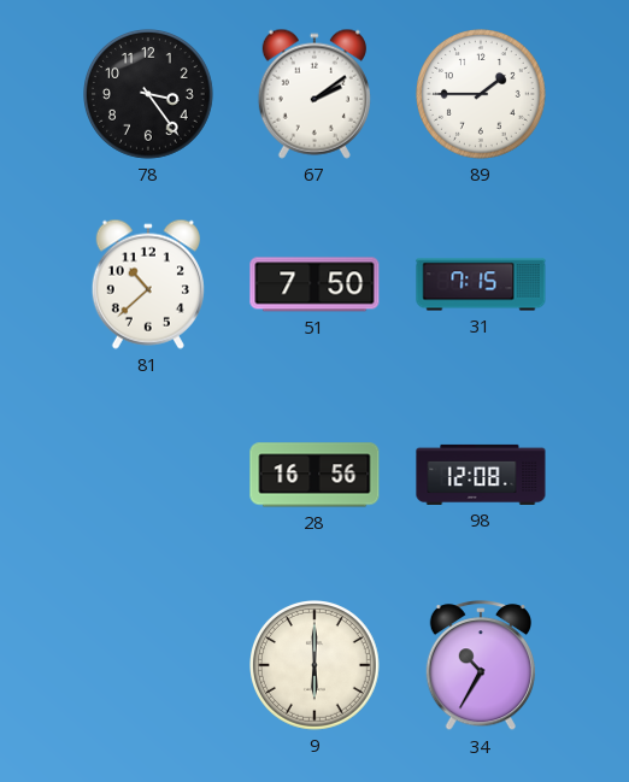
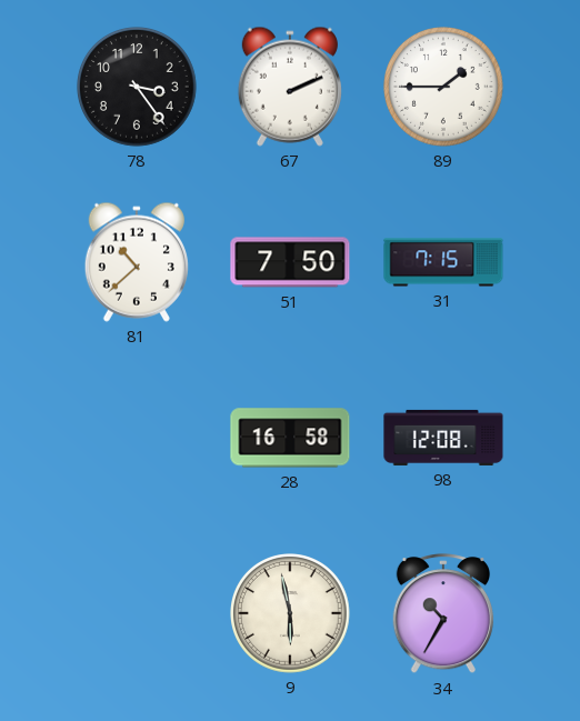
67: 2:09 -> 2:11
28: 16:56 -> 16:58
9: 6:00 -> 5:58
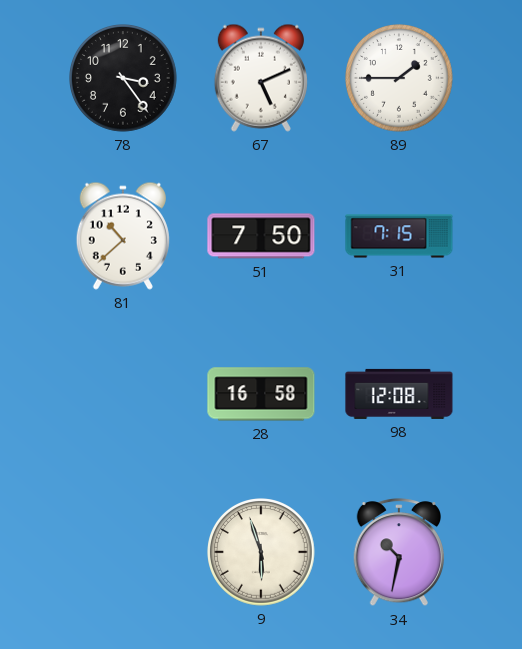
67: 2:11 -> 5:11
9: 5:58 -> 5:57
34: 10:35 -> 10:32
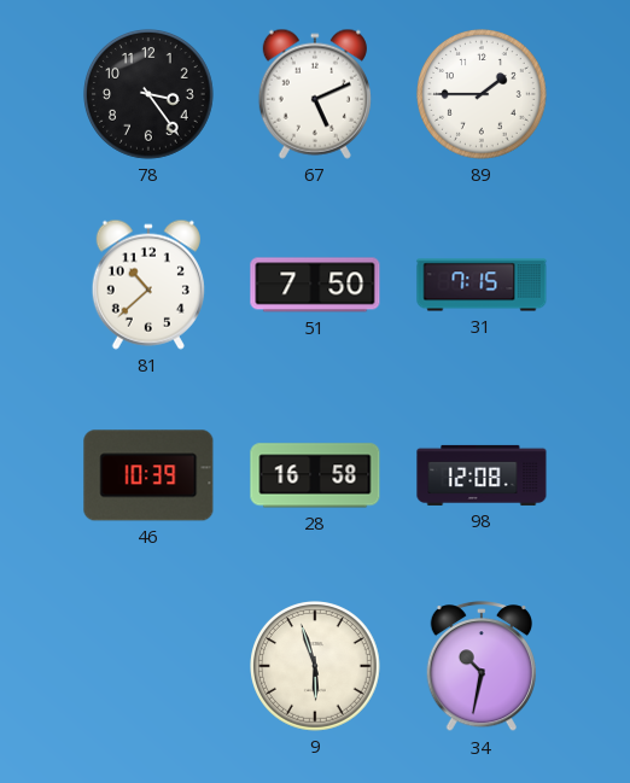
46: none -> 10:39
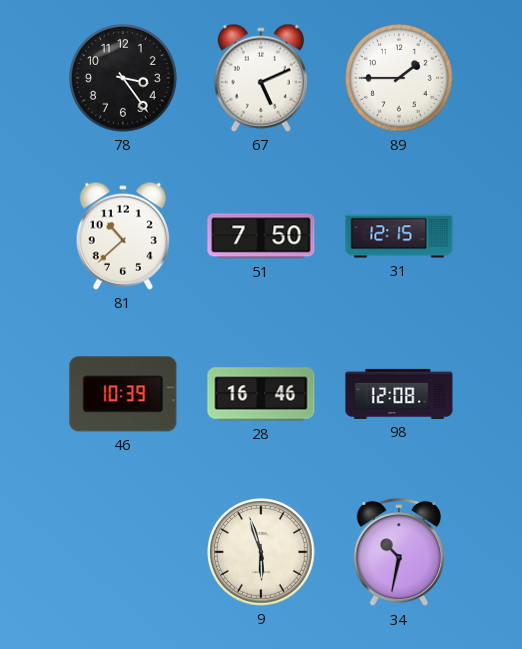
31: 7:15 -> 12:15
28: 16:58 -> 16:46
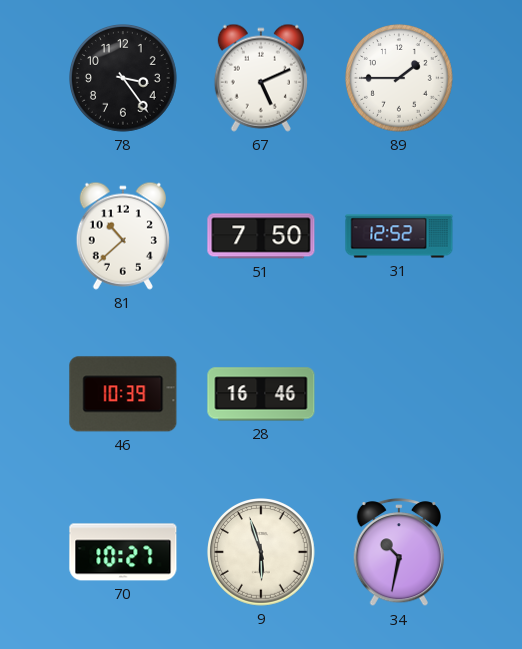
31: 12:15 -> 12:52
98: 12:08 -> none
70: none -> 10:27
